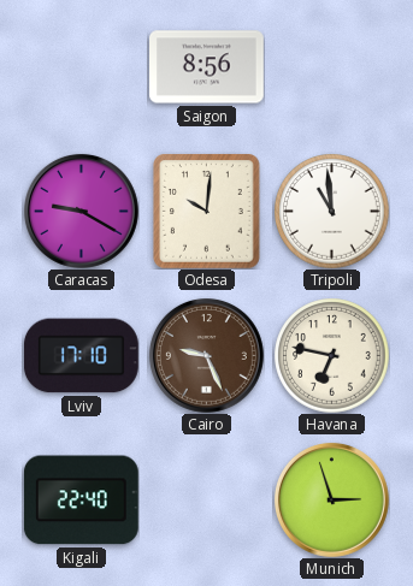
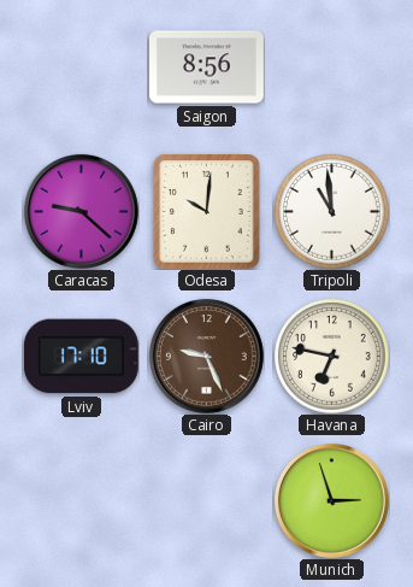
Caracas: 9:20 -> 9:22
Kigali: 22:40 -> none
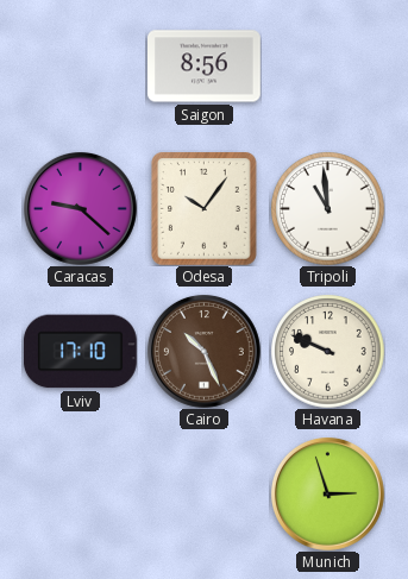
Odesa: 10:01 -> 10:06
Cairo: 9:26 -> 10:26
Havana: 6:47 -> 9:49
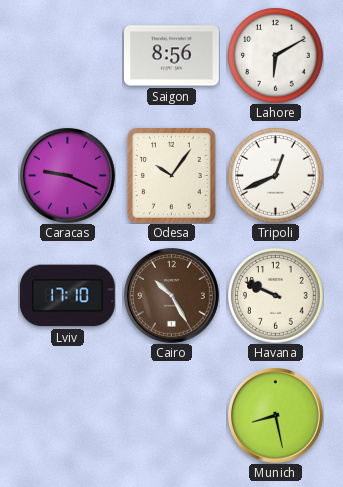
Lahore: none -> 6:10
Caracas: 9:22 -> 9:19
Tripoli: 10:59 -> 12:41
Cairo: 10:26 -> 10:25
Munich: 2:57 -> 8:28
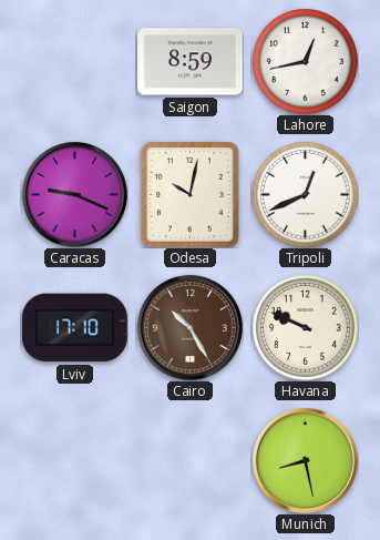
Saigon: 8:56 -> 8:59
Lahore: 6:10 -> 12:43
Odesa: 10:06 -> 10:02
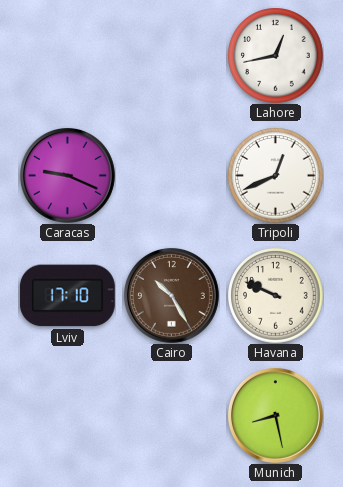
Saigon: 8:59 -> none
Odesa: 10:02 -> none
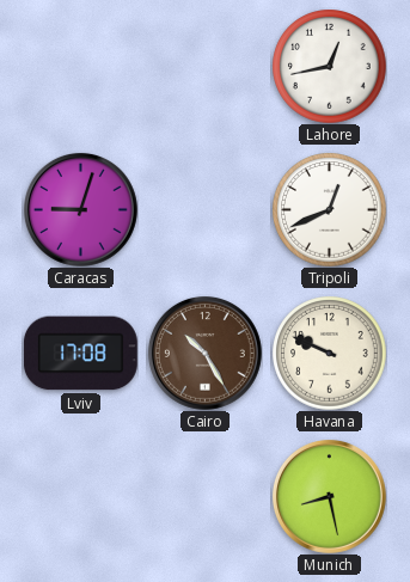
Caracas: 9:19 -> 9:03
Lviv: 17:10 -> 17:08
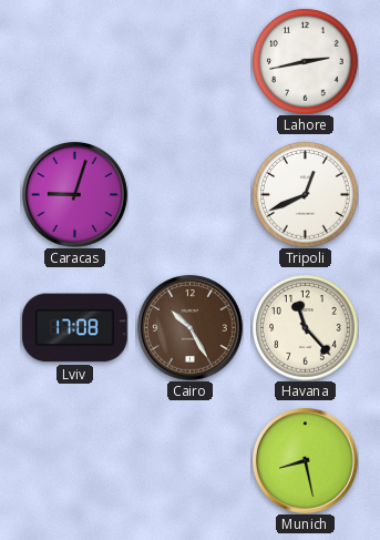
Lahore: 12:43 -> 2:43
Havana: 9:49 -> 11:23
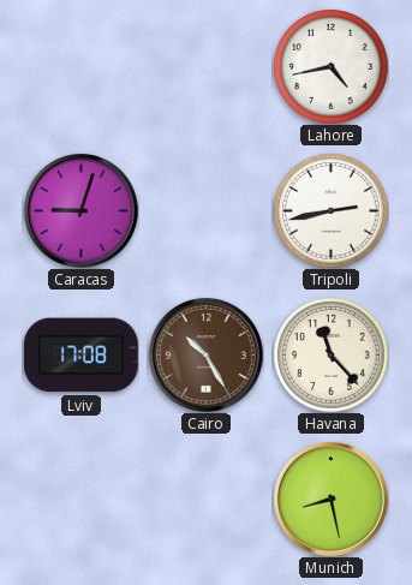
Lahore: 2:43 -> 4:43
Tripoli: 12:41 -> 2:43
